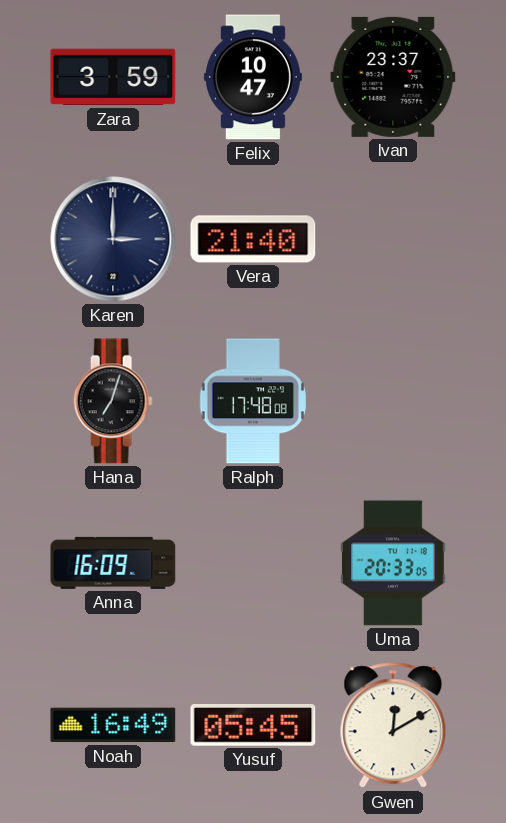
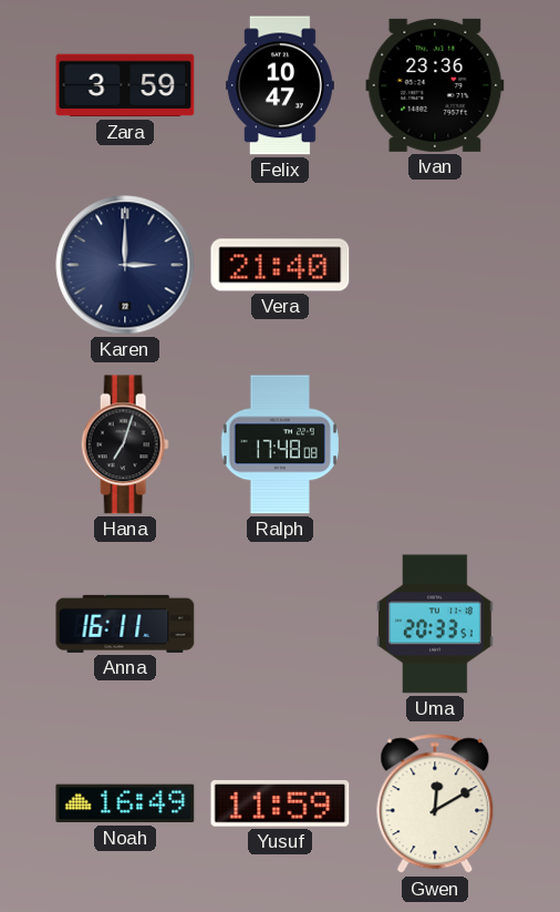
Ivan: 23:37 -> 23:36
Anna: 16:09 -> 16:11
Uma: 20:33:05 -> 20:33:51
Yusuf: 05:45 -> 11:59
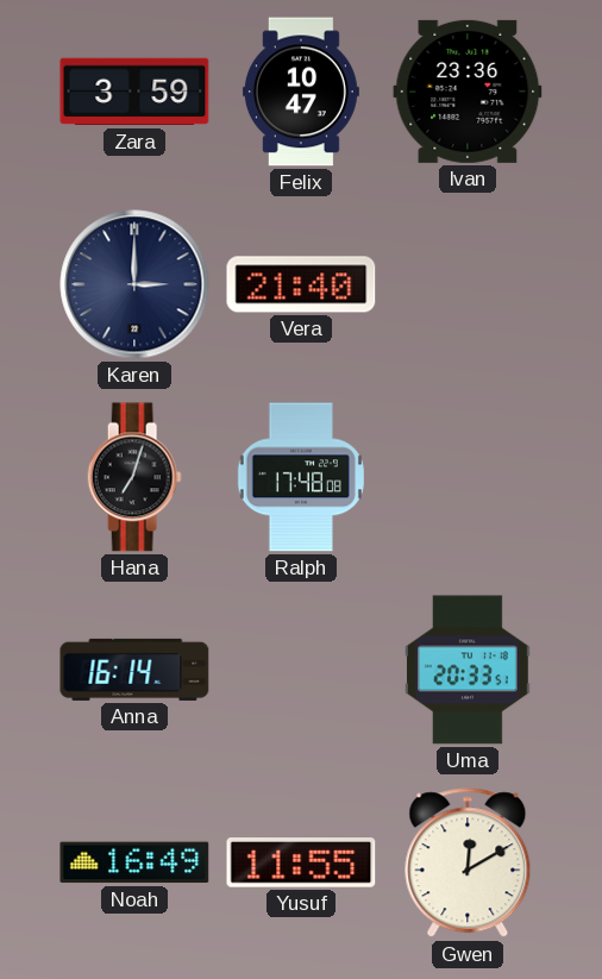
Anna: 16:11 -> 16:14
Yusuf: 11:59 -> 11:55
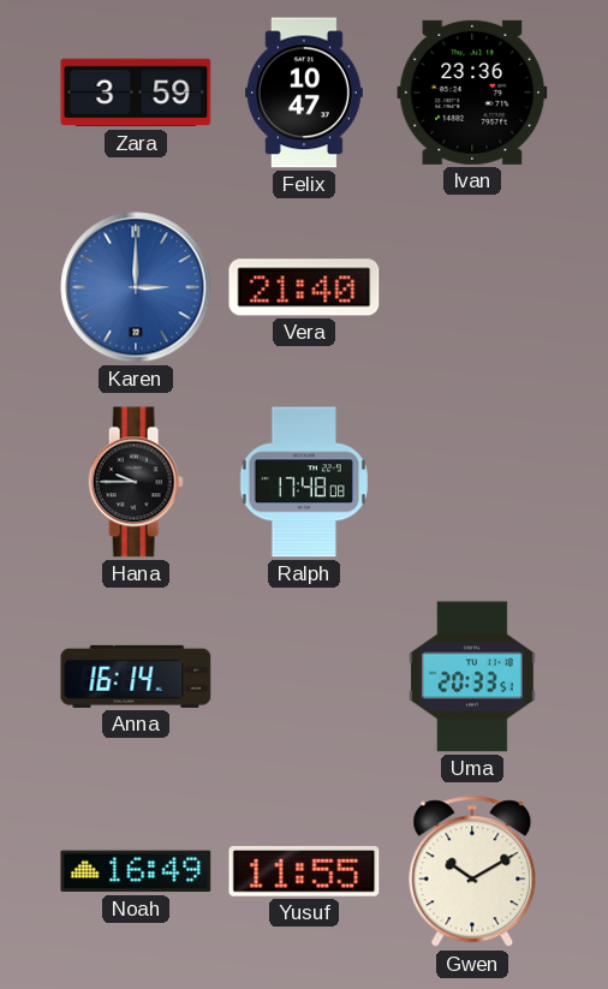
Karen dial: navy -> blue
Hana: 7:03 -> 9:45
Gwen: 12:10 -> 10:10
